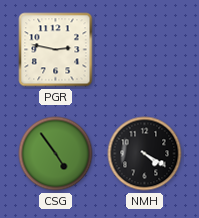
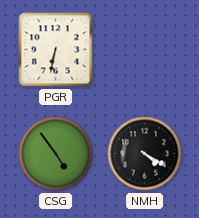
PGR: 2:47 -> 6:32
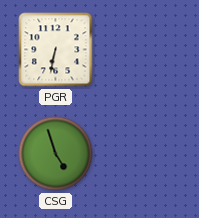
CSG: 4:54 -> 4:57
NMH: 4:20 -> none
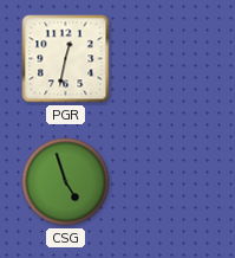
PGR: 6:32 -> 12:32
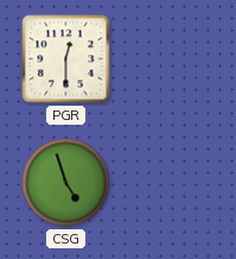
PGR: 12:32 -> 12:30
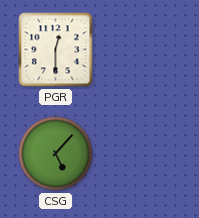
CSG: 4:57 -> 5:07
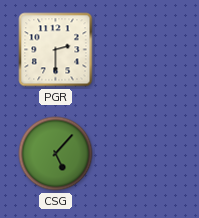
PGR: 12:30 -> 2:30
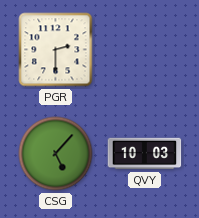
QVY: none -> 10:03
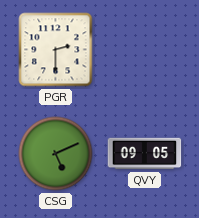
CSG: 5:07 -> 5:11
QVY: 10:03 -> 09:05
